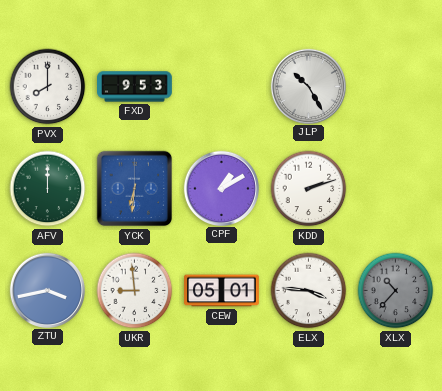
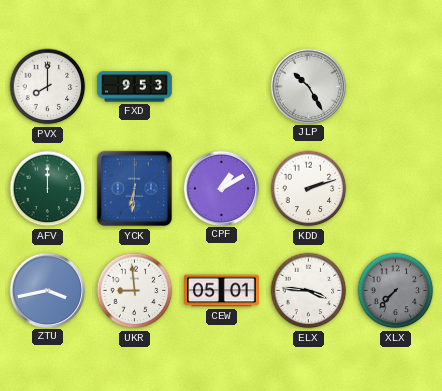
XLX: 10:37 -> 7:37
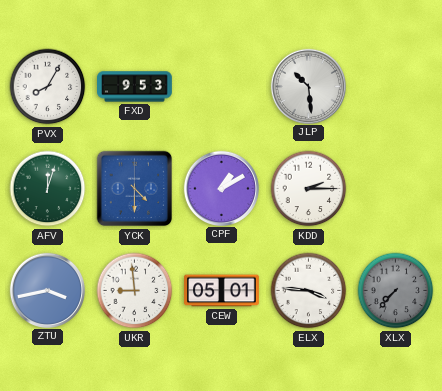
PVX: 8:00 -> 8:05
JLP: 10:25 -> 10:29
AFV: 12:00 -> 12:03
YCK: 6:31 -> 4:30
KDD: 2:12 -> 2:15
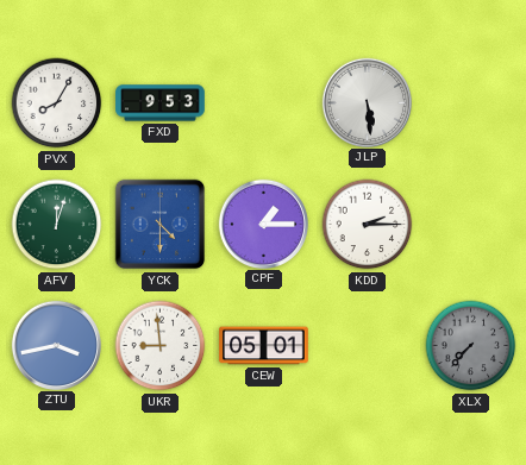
JLP: 10:29 -> 5:29
CPF: 1:10 -> 1:15
ELX: 3:46 -> none
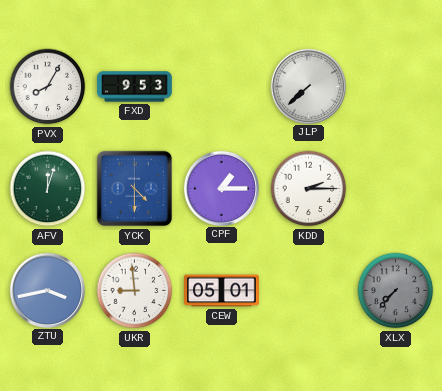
JLP: 5:29 -> 7:38
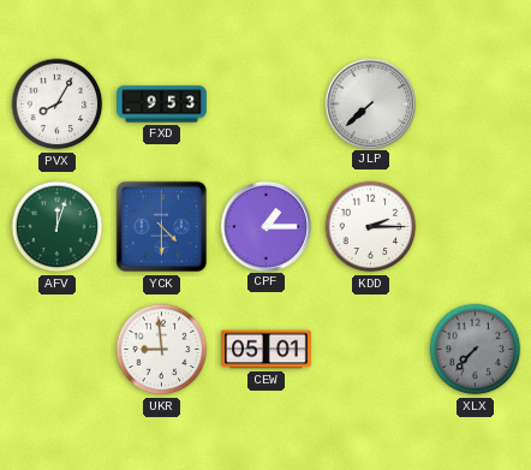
ZTU: 3:43 -> none
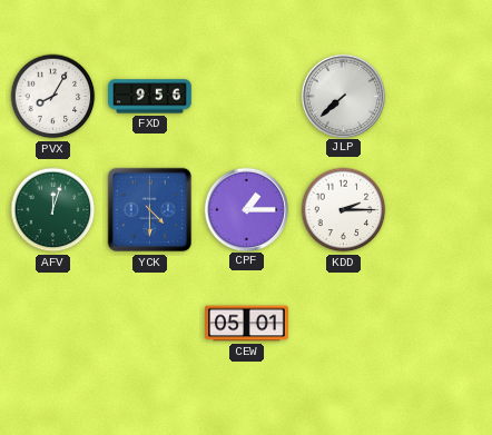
FXD: 9:53 -> 9:56
UKR: 8:59 -> none
XLX: 7:37 -> none
